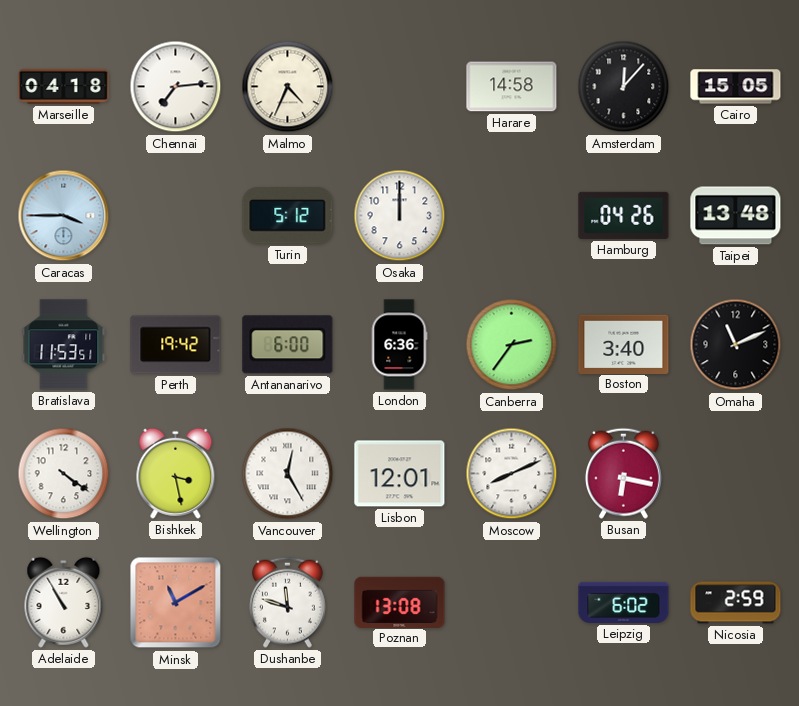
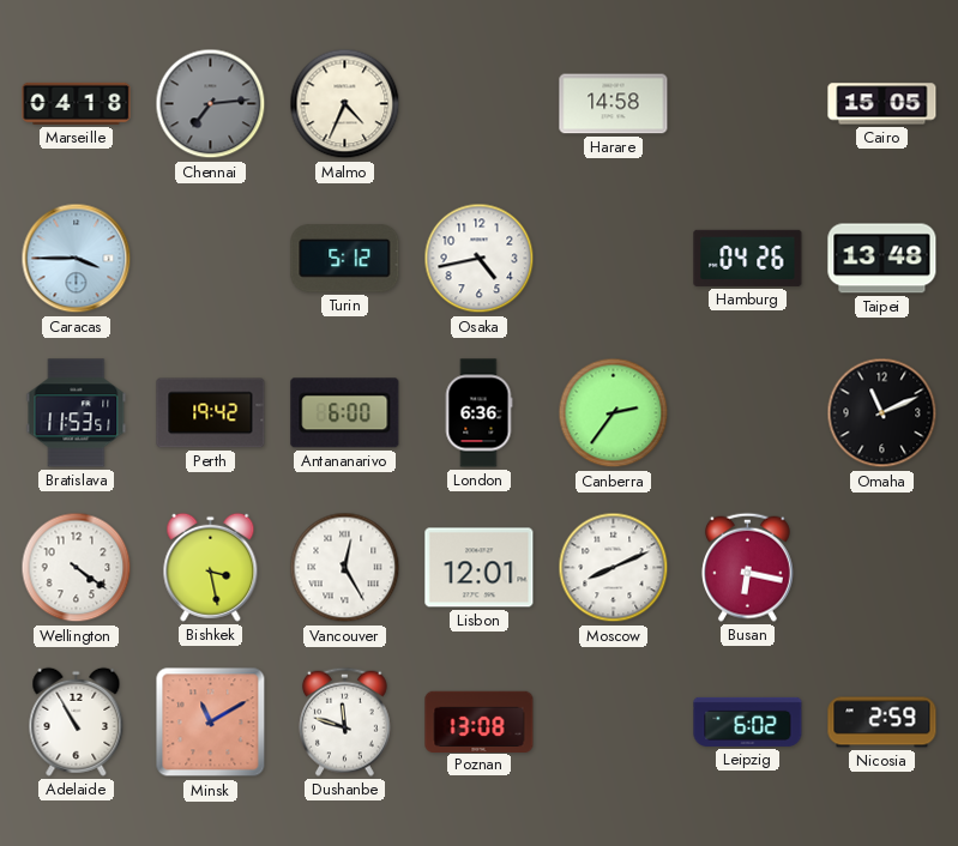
Chennai dial: white -> grey
Amsterdam: 12:07 -> none
Osaka: 12:00 -> 4:43
Boston: 3:40 -> none
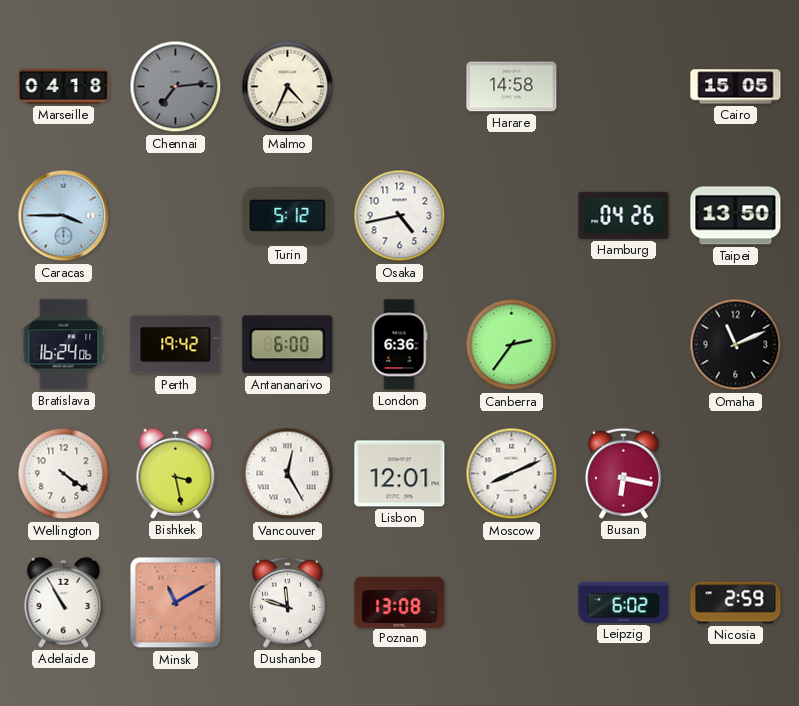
Taipei: 13:48 -> 13:50
Bratislava: 11:53 -> 16:24
